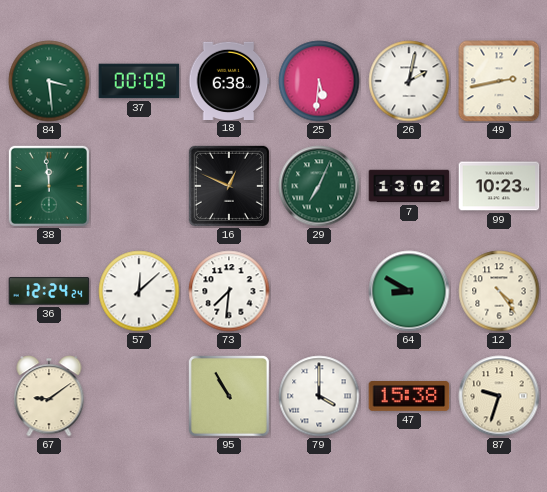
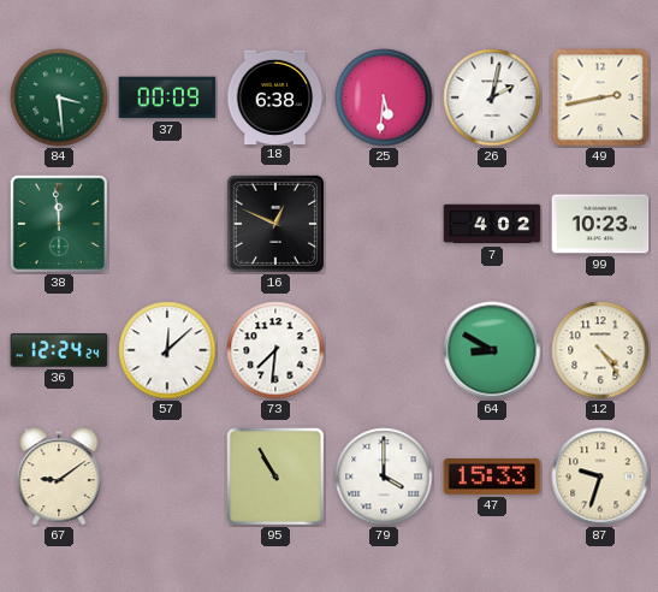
29: 7:04 -> none
7: 13:02 -> 4:02
47: 15:38 -> 15:33
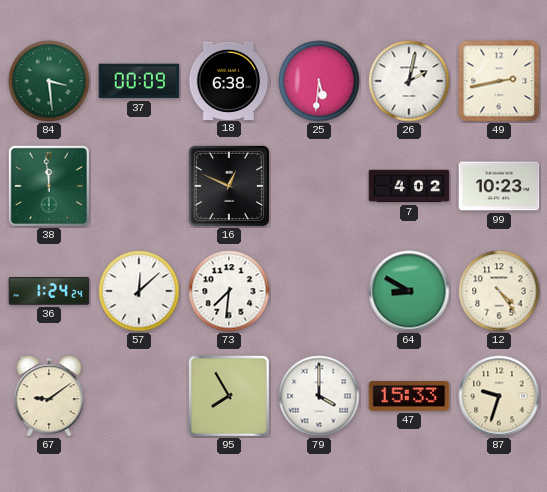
36: 12:24 -> 1:24
95: 10:55 -> 7:55
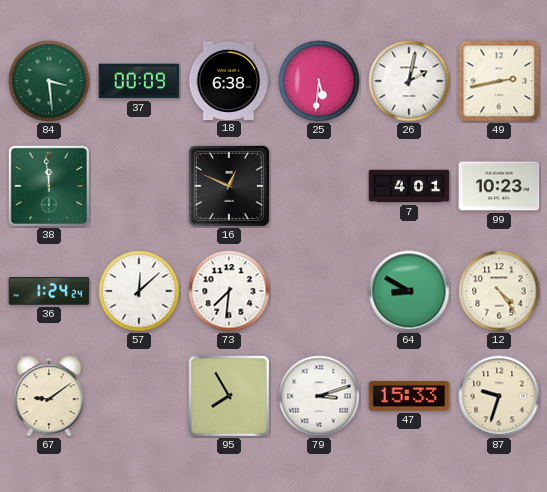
7: 4:02 -> 4:01
79: 4:00 -> 3:12
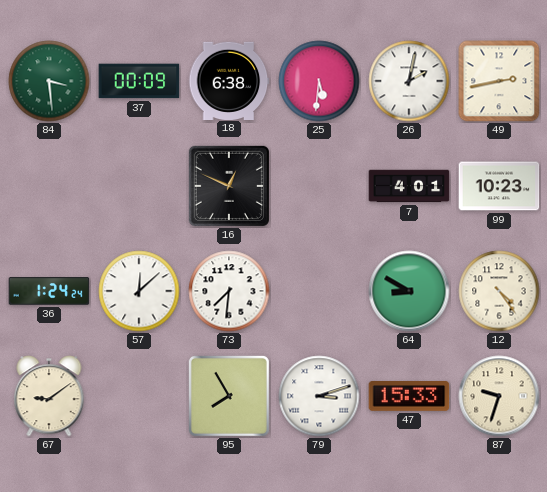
38: 11:59 -> none
